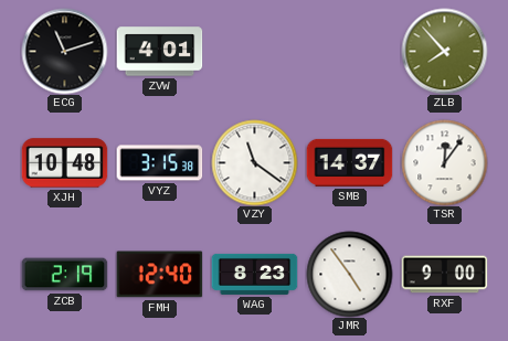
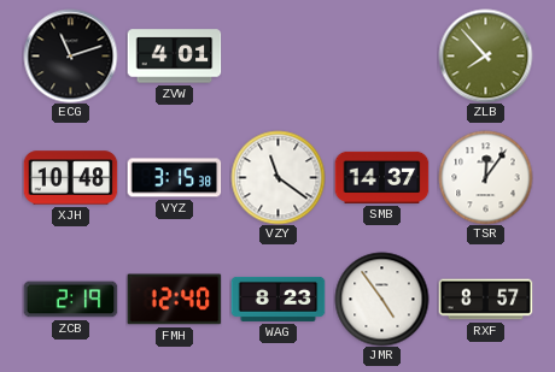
RXF: 9:00 -> 8:57
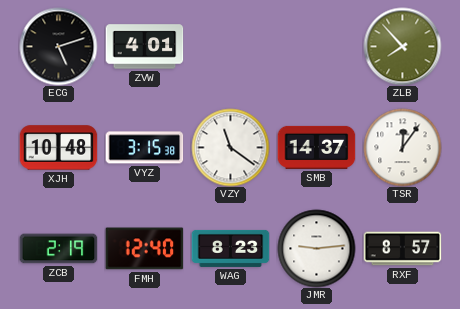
ECG: 11:12 -> 5:12
JMR: 4:54 -> 9:14
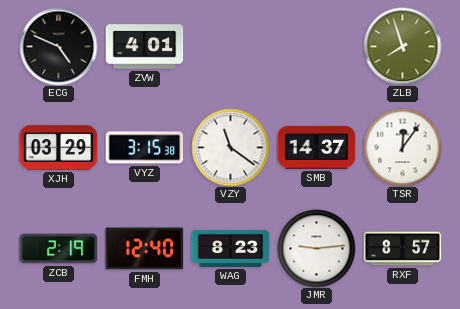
ECG: 5:12 -> 4:49
ZLB: 7:53 -> 7:57
XJH: 10:48 -> 03:29
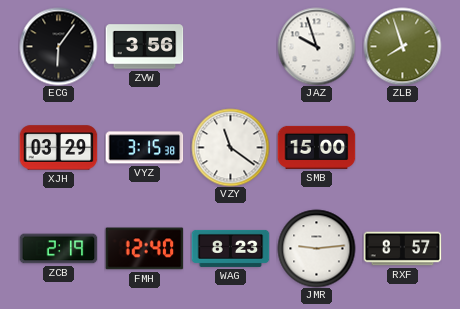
ECG: 4:49 -> 6:06
ZVW: 4:01 -> 3:56
JAZ: none -> 9:57
SMB: 14:37 -> 15:00
TSR: 12:06 -> none
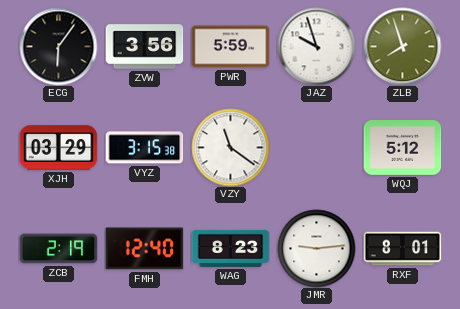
PWR: none -> 5:59
SMB: 15:00 -> none
WQJ: none -> 5:12
RXF: 8:57 -> 8:01
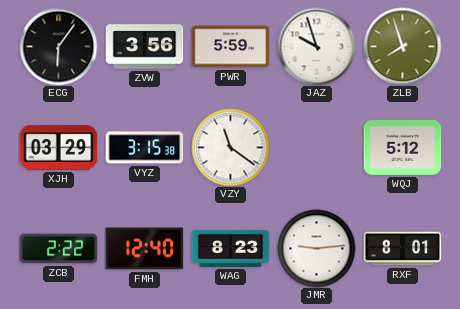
ZCB: 2:19 -> 2:22
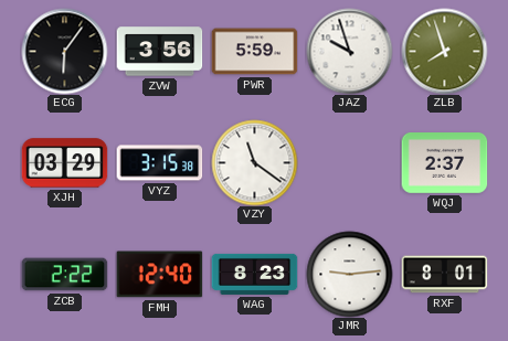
WQJ: 5:12 -> 2:37
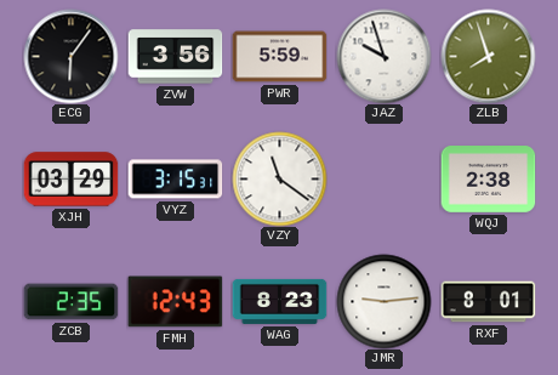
VYZ: 3:15:38 -> 3:15:31
WQJ: 2:37 -> 2:38
ZCB: 2:22 -> 2:35
FMH: 12:40 -> 12:43
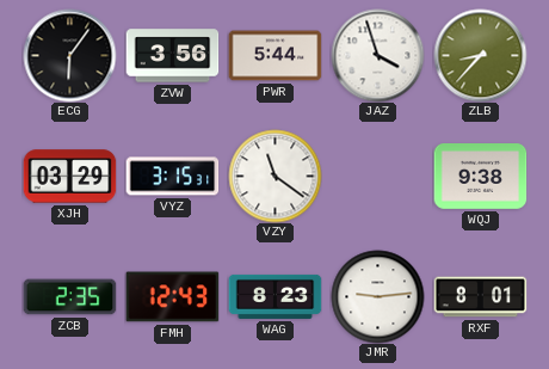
PWR: 5:59 -> 5:44
JAZ: 9:57 -> 3:57
ZLB: 7:57 -> 8:37
WQJ: 2:38 -> 9:38
